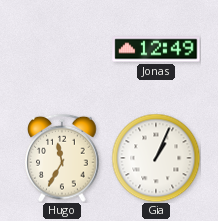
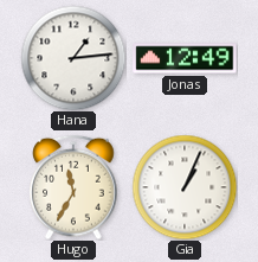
Hana: none -> 1:14
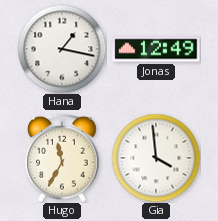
Hana: 1:14 -> 1:17
Gia: 1:04 -> 3:59
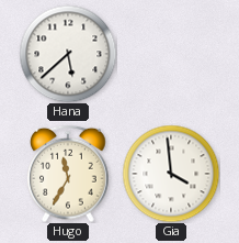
Hana: 1:17 -> 5:38
Jonas: 12:49 -> none
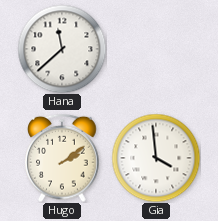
Hana: 5:38 -> 11:38
Hugo: 11:35 -> 2:09
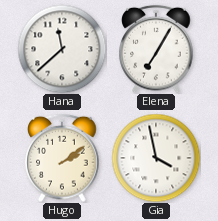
Elena: none -> 7:05
Gia: 3:59 -> 3:58
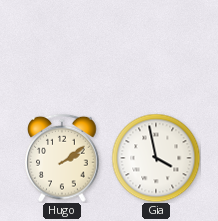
Hana: 11:38 -> none
Elena: 7:05 -> none
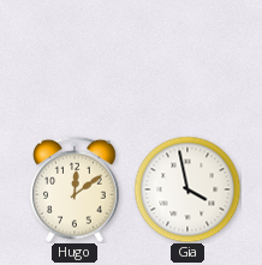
Hugo: 2:09 -> 12:09
